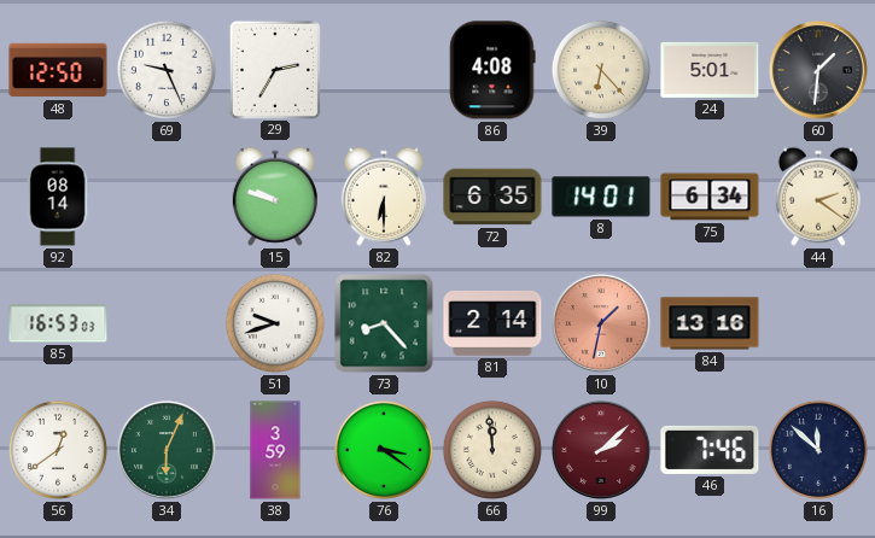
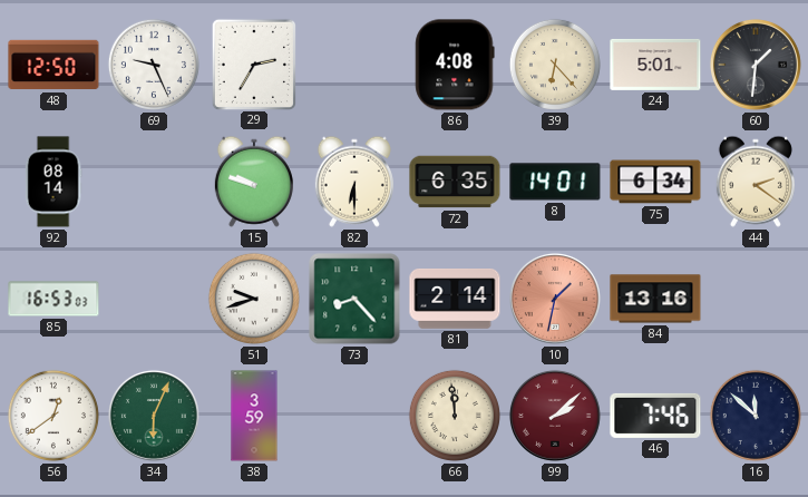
76: 3:21 -> none
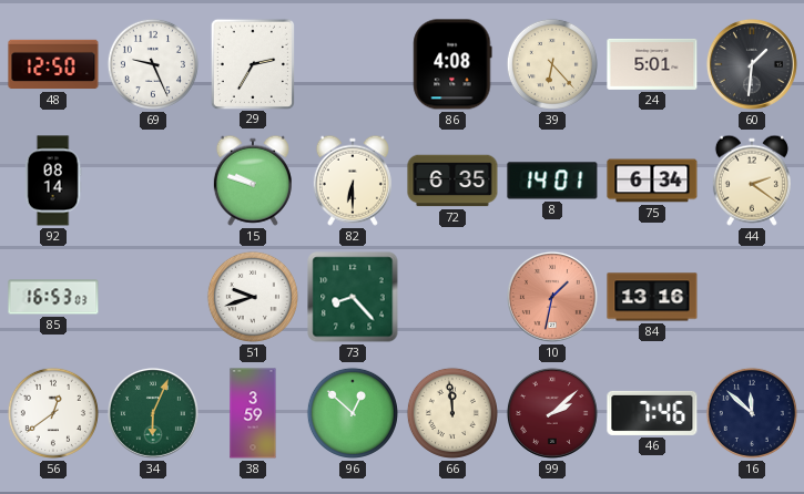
81: 2:14 -> none
96: none -> 12:52
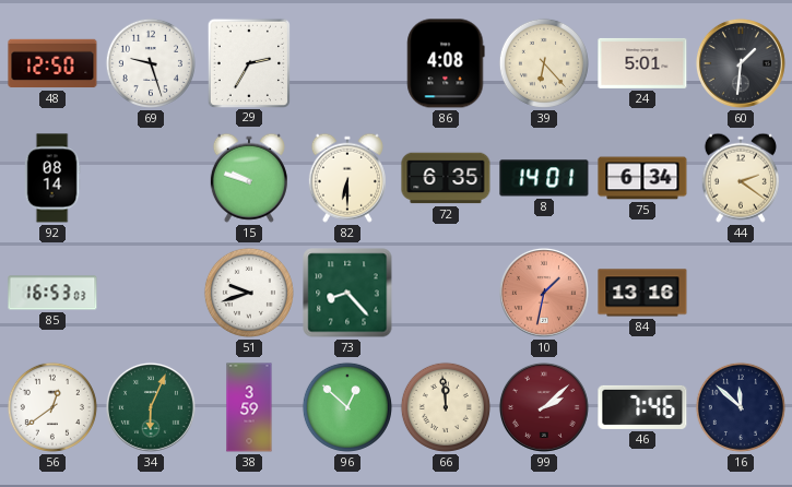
69: 9:26 -> 9:27
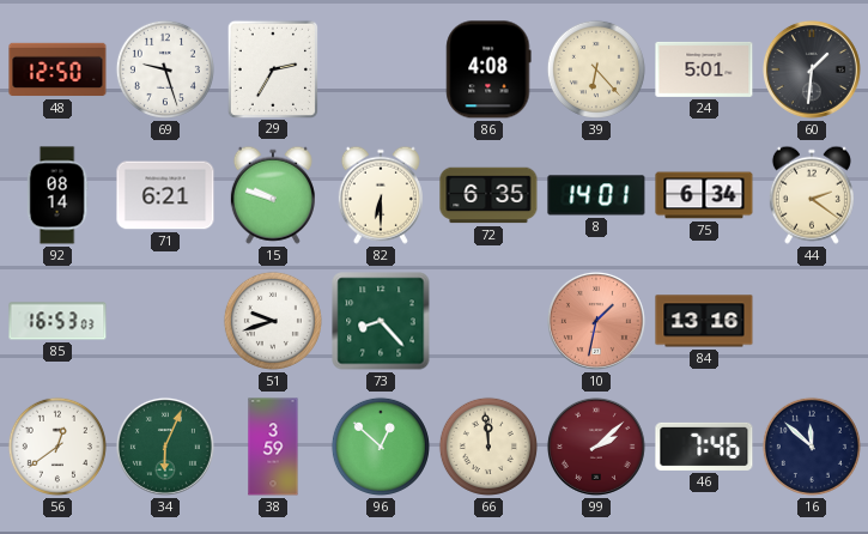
71: none -> 6:21
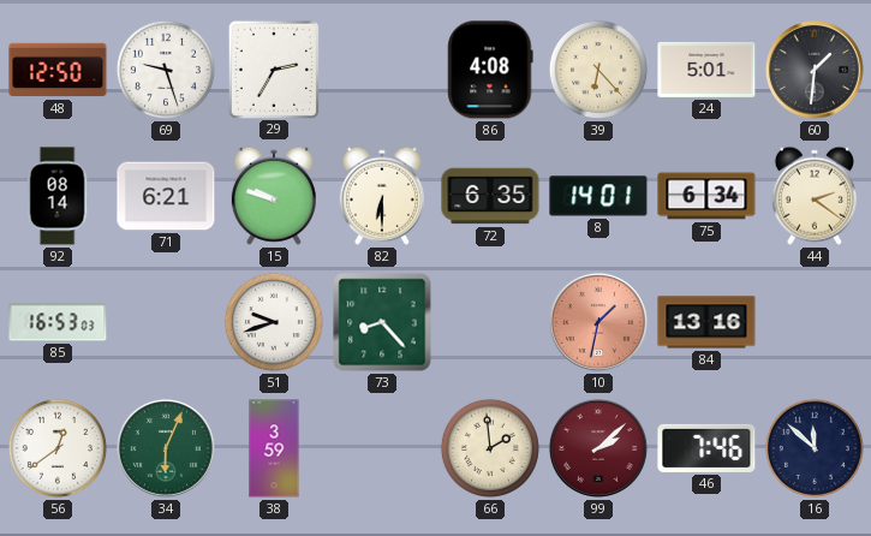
96: 12:52 -> none
66: 11:59 -> 1:59
